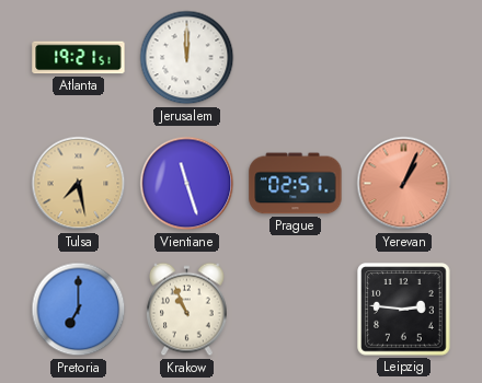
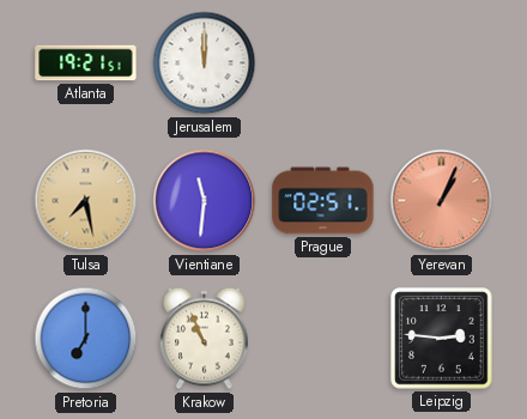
Vientiane: 11:27 -> 11:31
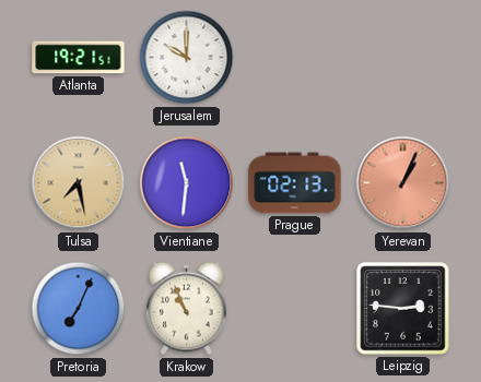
Jerusalem: 12:00 -> 10:00
Prague: 02:51 -> 02:13
Pretoria: 7:00 -> 7:04
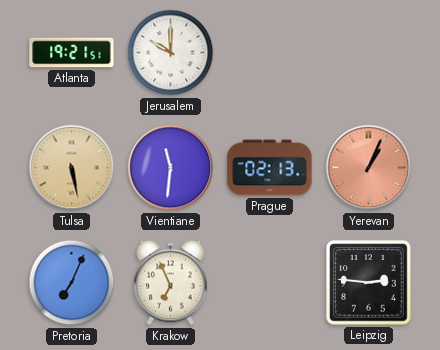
Tulsa: 7:28 -> 5:28
Krakow: 10:56 -> 6:56
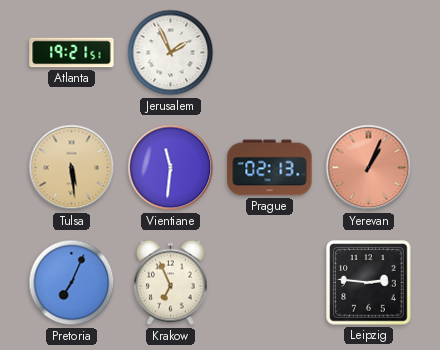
Jerusalem: 10:00 -> 1:56
Tulsa: 5:28 -> 5:29
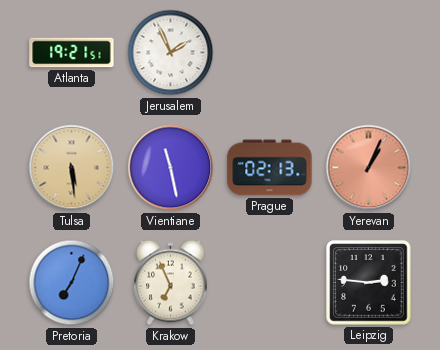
Vientiane: 11:31 -> 11:28
